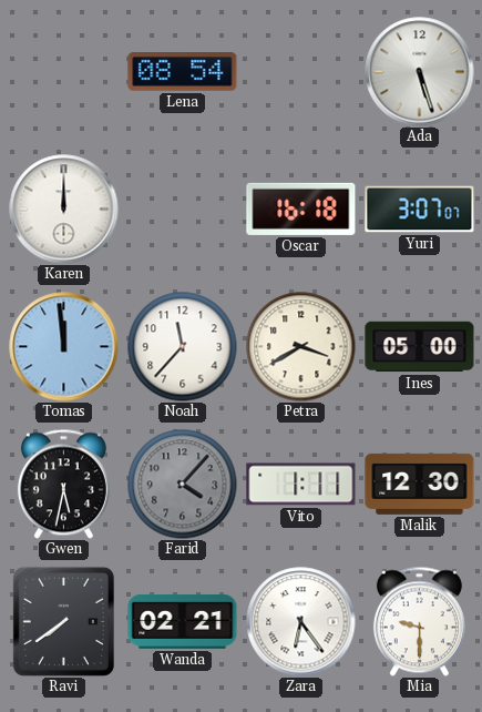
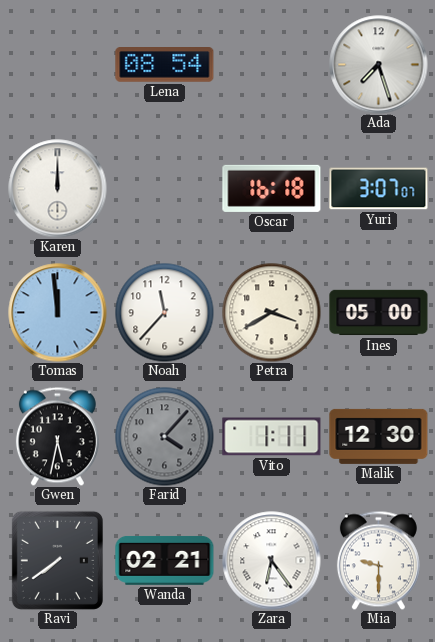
Ada: 5:27 -> 7:27
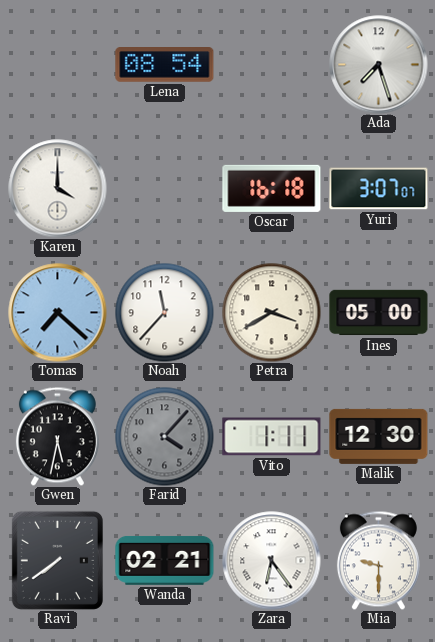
Karen: 12:00 -> 4:00
Tomas: 11:59 -> 7:22
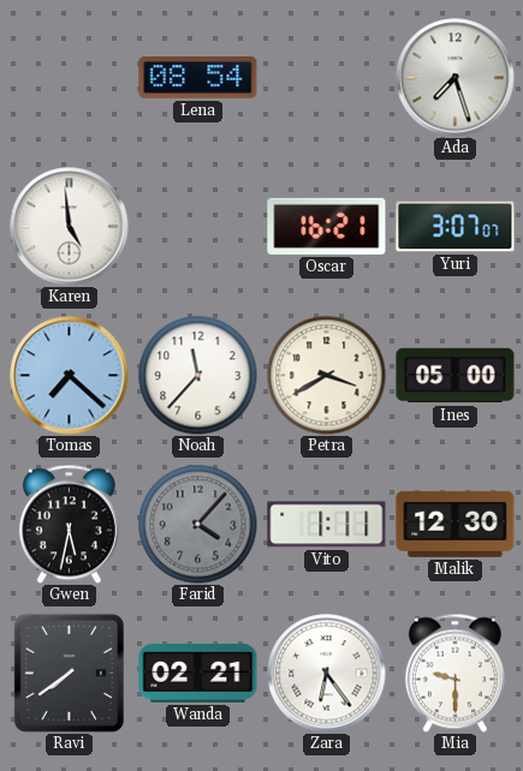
Karen: 4:00 -> 4:59
Oscar: 16:18 -> 16:21
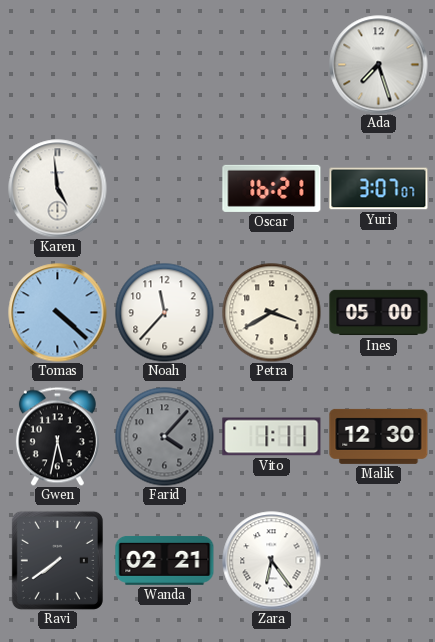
Lena: 08:54 -> none
Tomas: 7:22 -> 4:22
Mia: 9:30 -> none
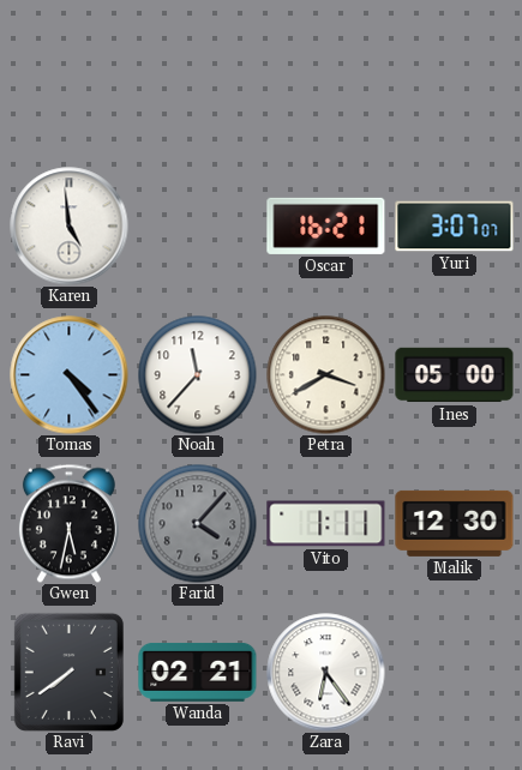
Ada: 7:27 -> none
Tomas: 4:22 -> 4:24
